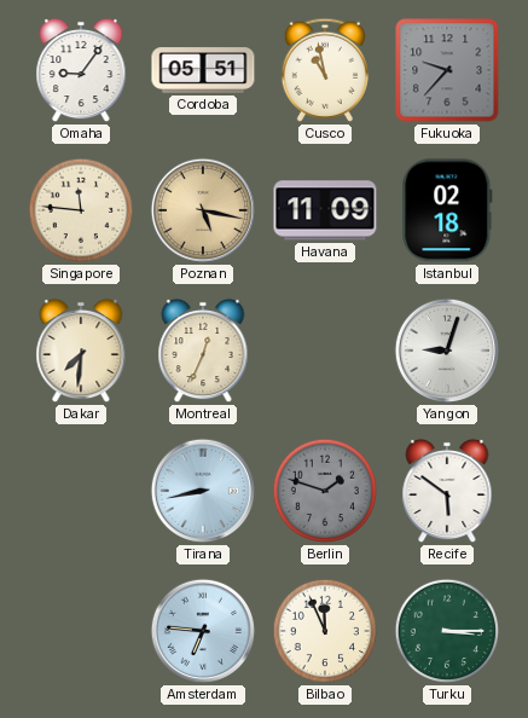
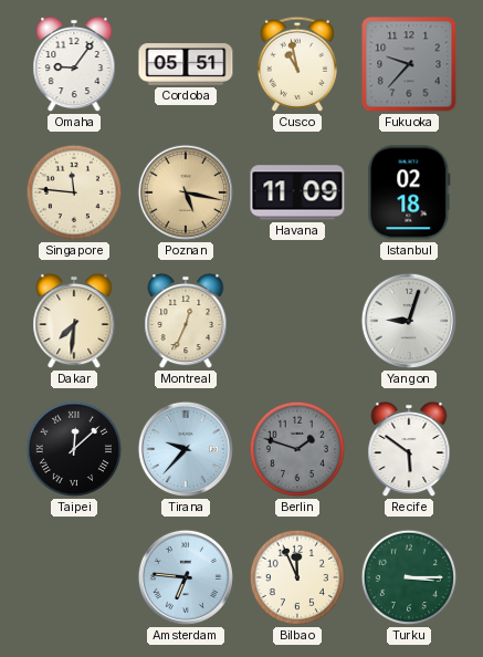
Taipei: none -> 12:08
Tirana: 8:43 -> 9:37
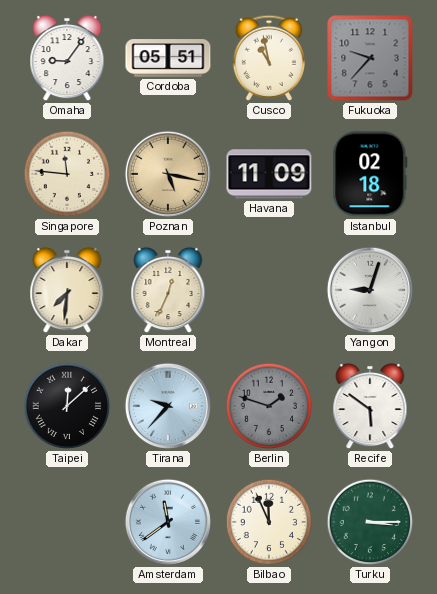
Amsterdam: 6:46 -> 11:39
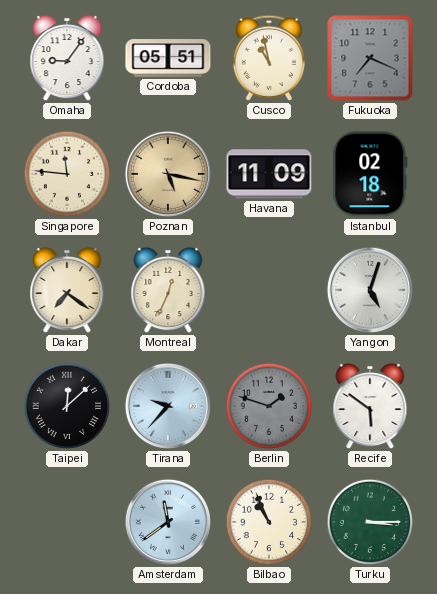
Fukuoka: 9:37 -> 7:19
Dakar: 7:31 -> 7:21
Yangon: 9:03 -> 5:03
Bilbao: 11:56 -> 10:56
